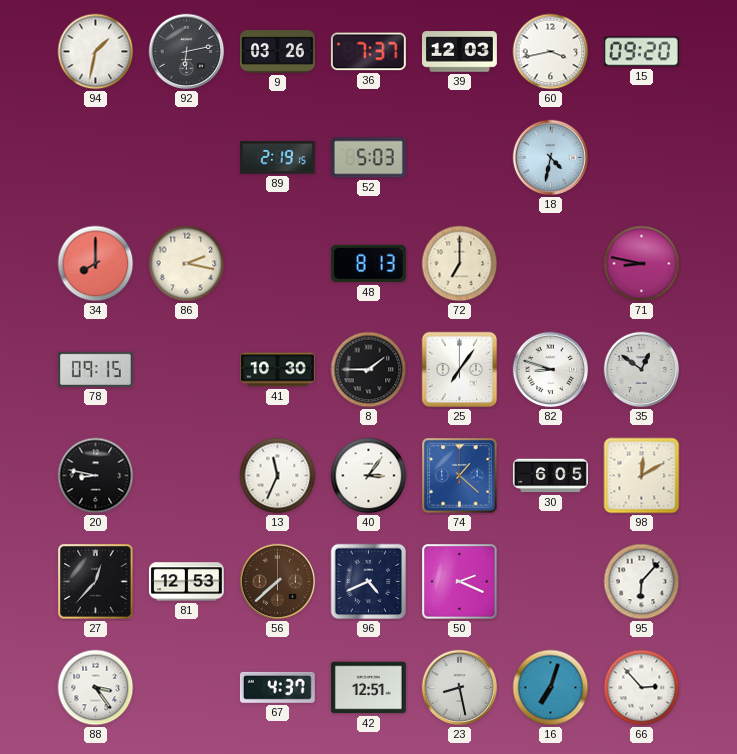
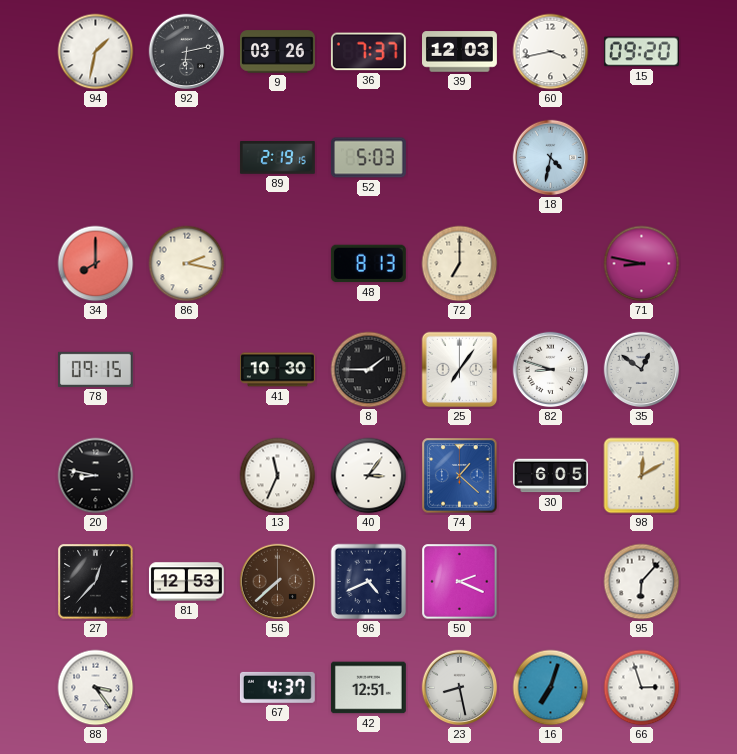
66: 2:53 -> 2:57
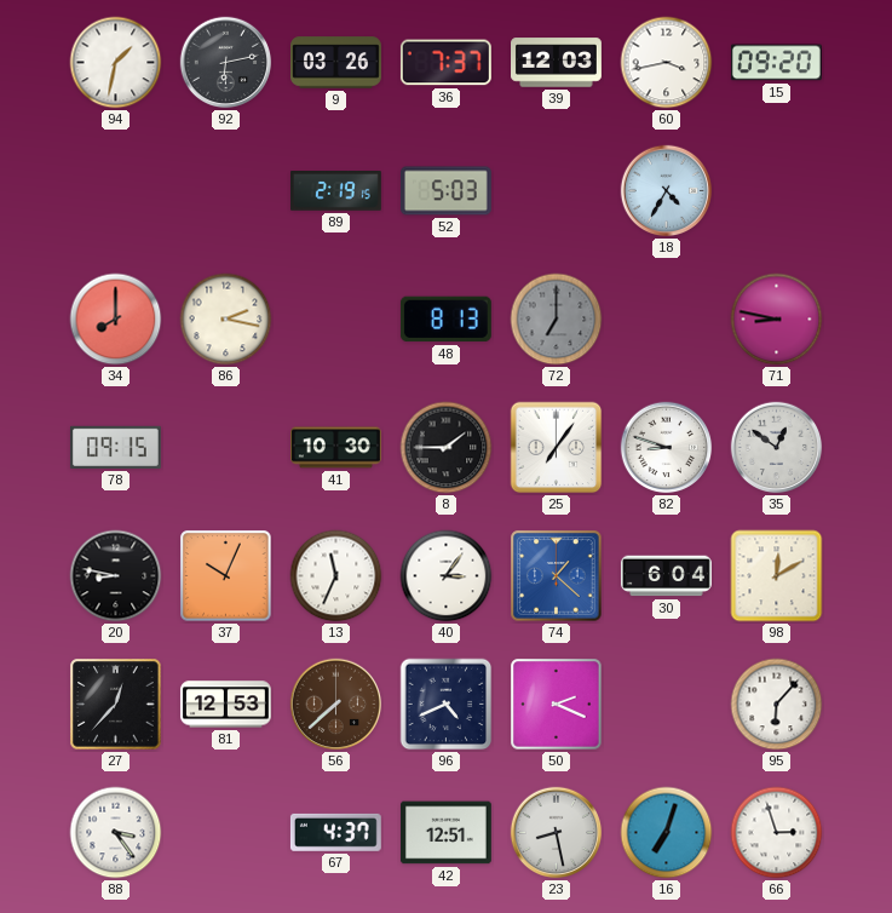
18: 4:32 -> 4:35
72 dial: cream -> grey
37: none -> 10:04
30: 6:05 -> 6:04
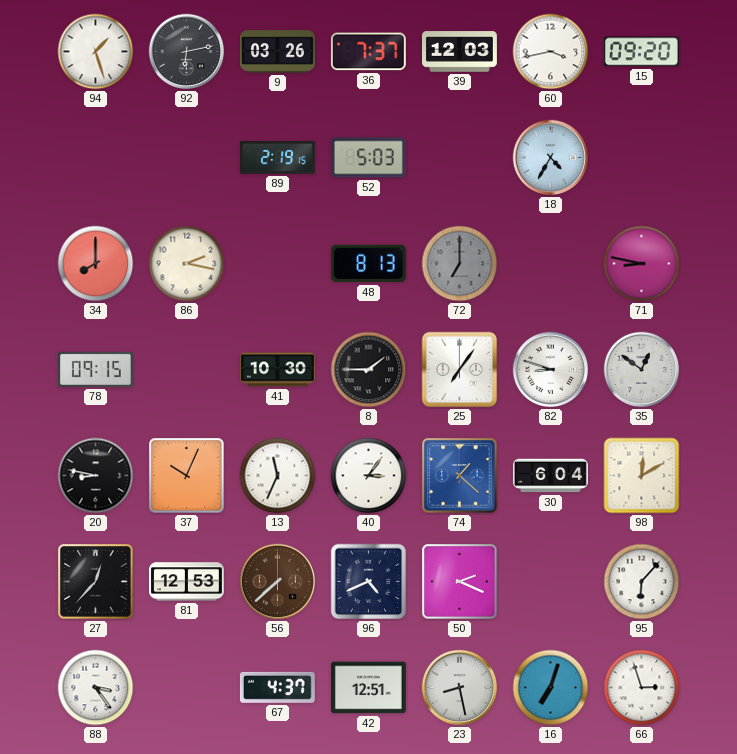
94: 1:32 -> 1:27
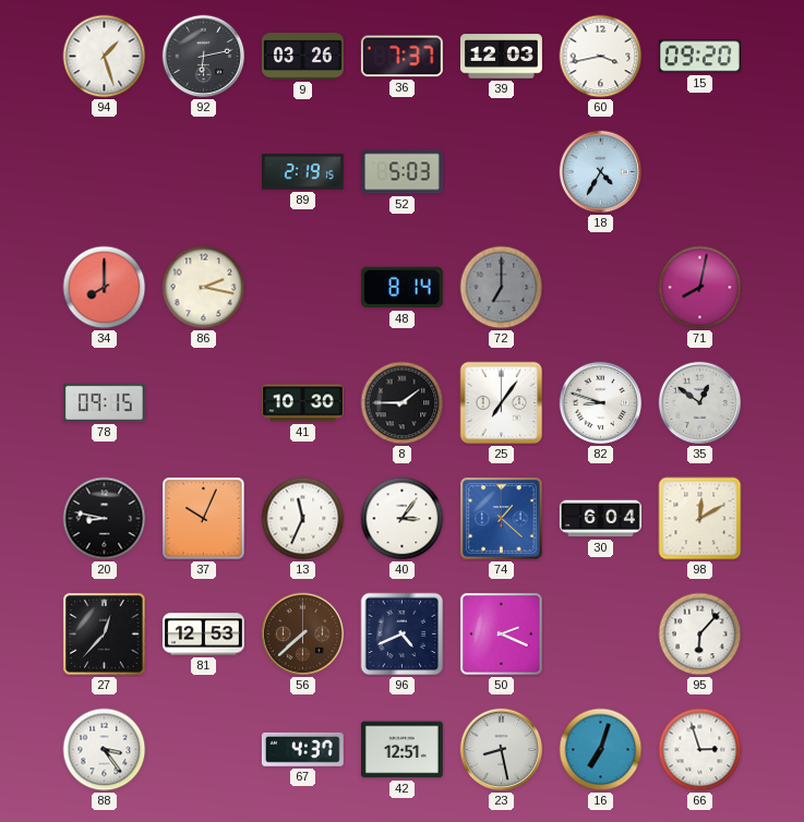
48: 8:13 -> 8:14
71: 8:47 -> 8:02
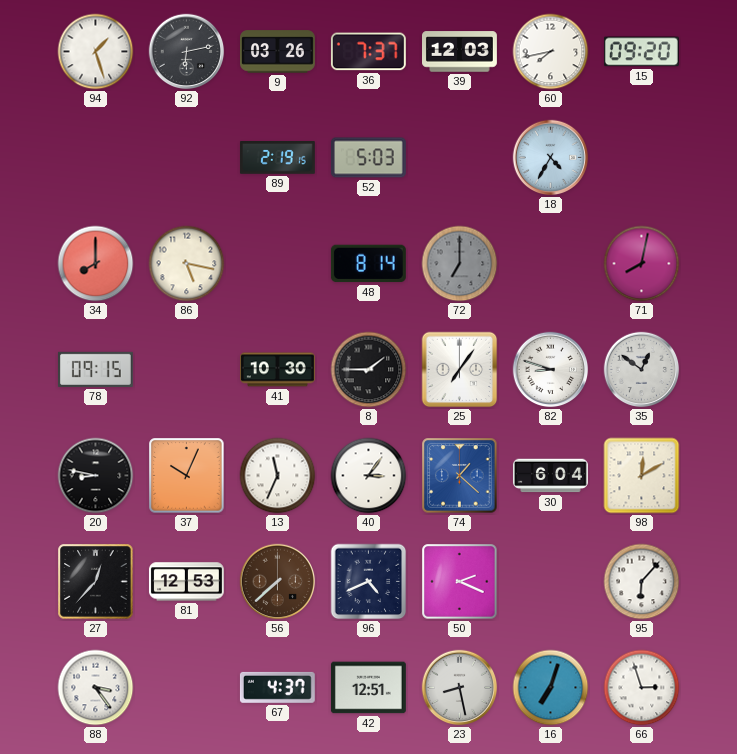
60: 3:43 -> 7:43
86: 2:17 -> 5:17
